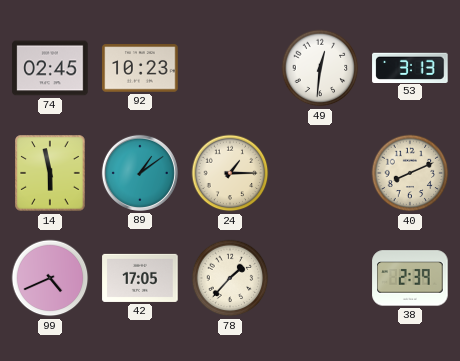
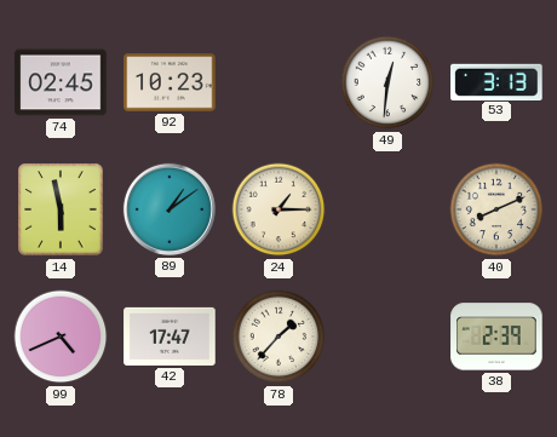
42: 17:05 -> 17:47
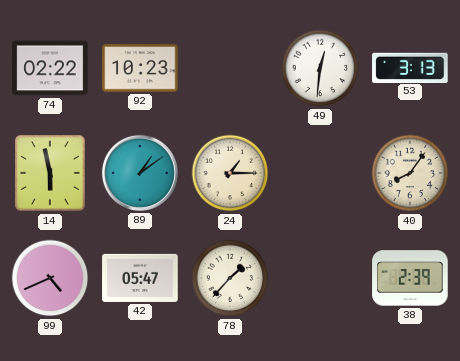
74: 02:45 -> 02:22
40: 8:11 -> 8:06
42: 17:47 -> 05:47
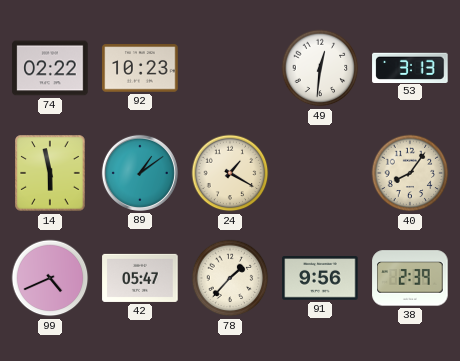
24: 1:15 -> 1:20
91: none -> 9:56
